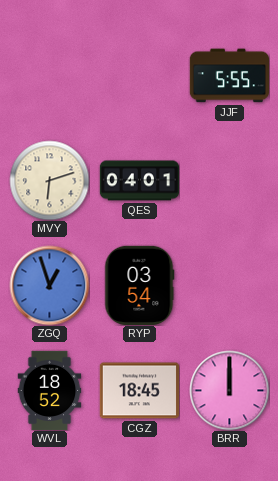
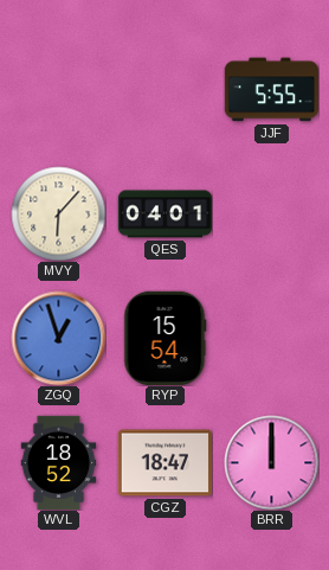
MVY: 6:12 -> 6:07
RYP: 03:54 -> 15:54
CGZ: 18:45 -> 18:47
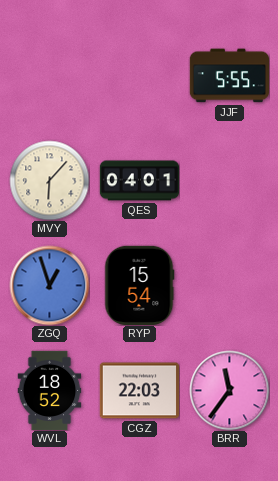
CGZ: 18:47 -> 22:03
BRR: 12:00 -> 11:36
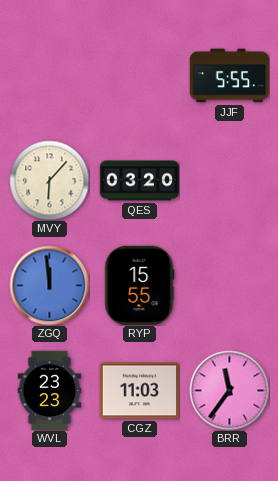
QES: 04:01 -> 03:20
ZGQ: 12:57 -> 11:59
RYP: 15:54 -> 15:55
WVL: 18:52 -> 23:23
CGZ: 22:03 -> 11:03
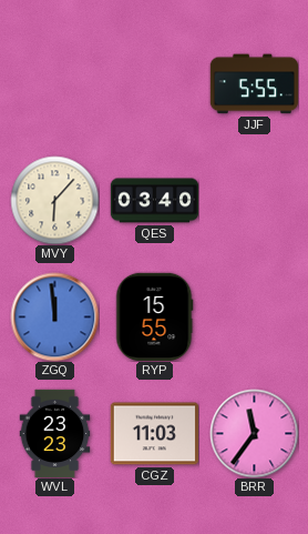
QES: 03:20 -> 03:40
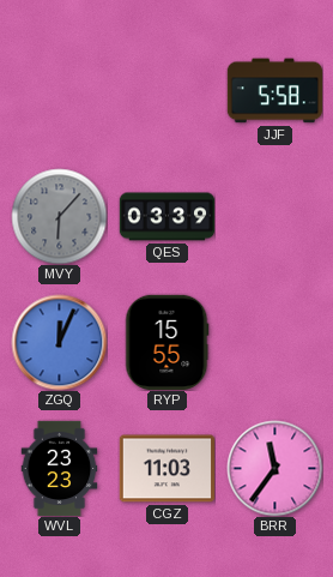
JJF: 5:55 -> 5:58
MVY dial: cream -> grey
QES: 03:40 -> 03:39
ZGQ: 11:59 -> 12:04
